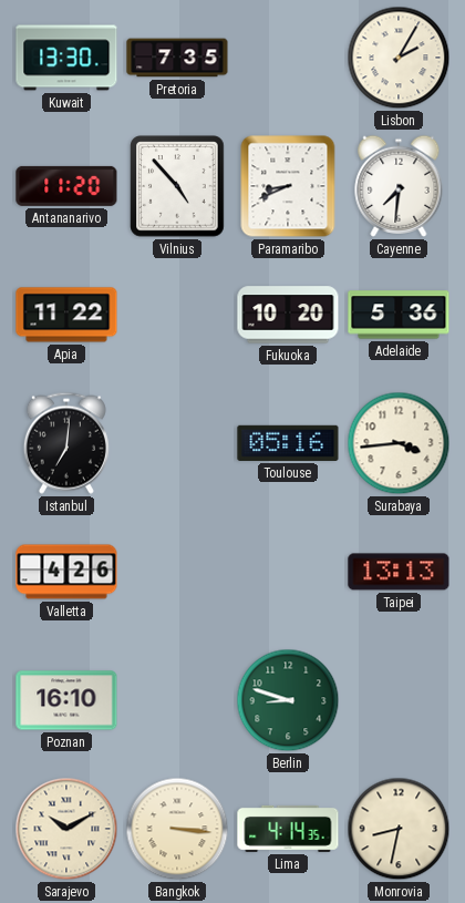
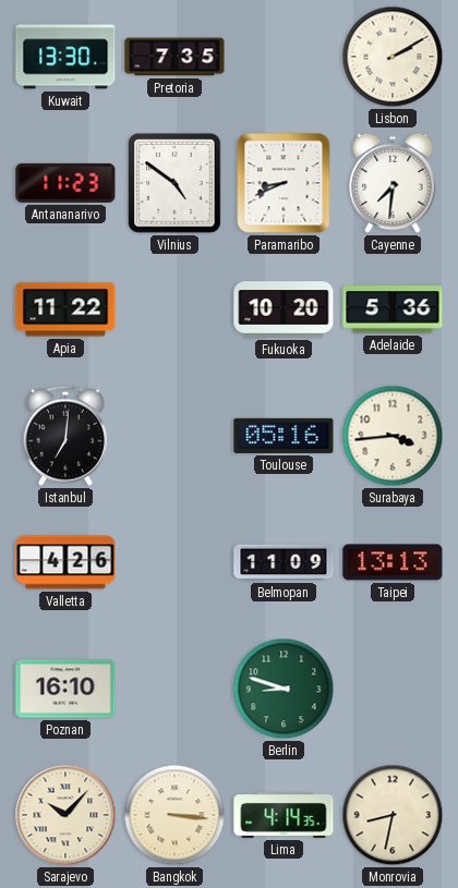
Lisbon: 2:05 -> 2:10
Antananarivo: 11:20 -> 11:23
Vilnius: 4:53 -> 4:51
Belmopan: none -> 11:09
Sarajevo: 10:10 -> 10:07
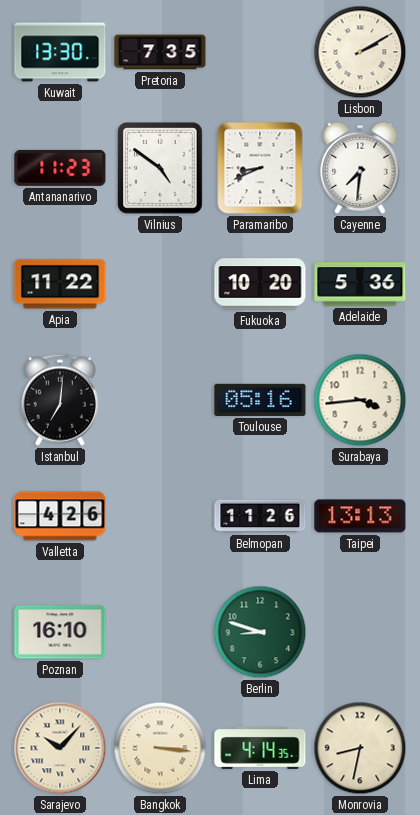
Belmopan: 11:09 -> 11:26
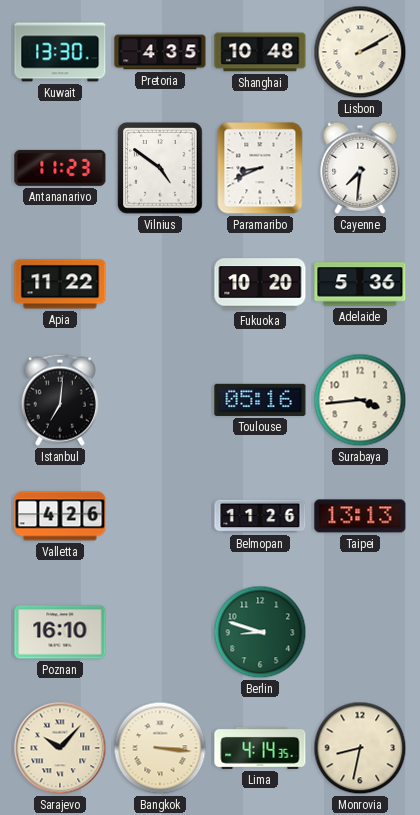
Pretoria: 7:35 -> 4:35
Shanghai: none -> 10:48
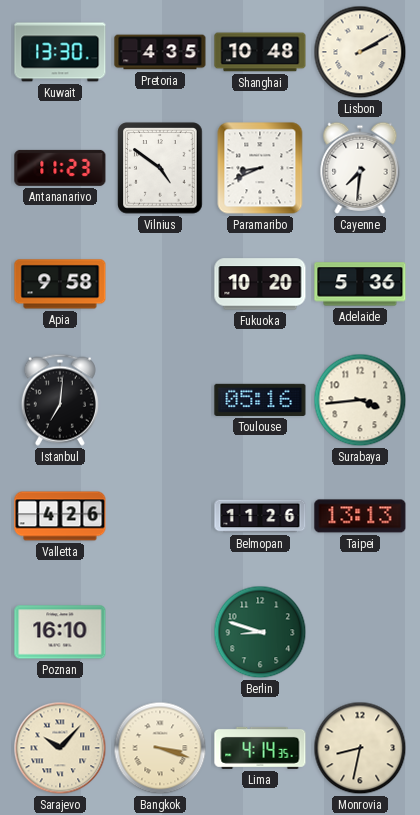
Apia: 11:22 -> 9:58
Bangkok: 3:16 -> 3:18
